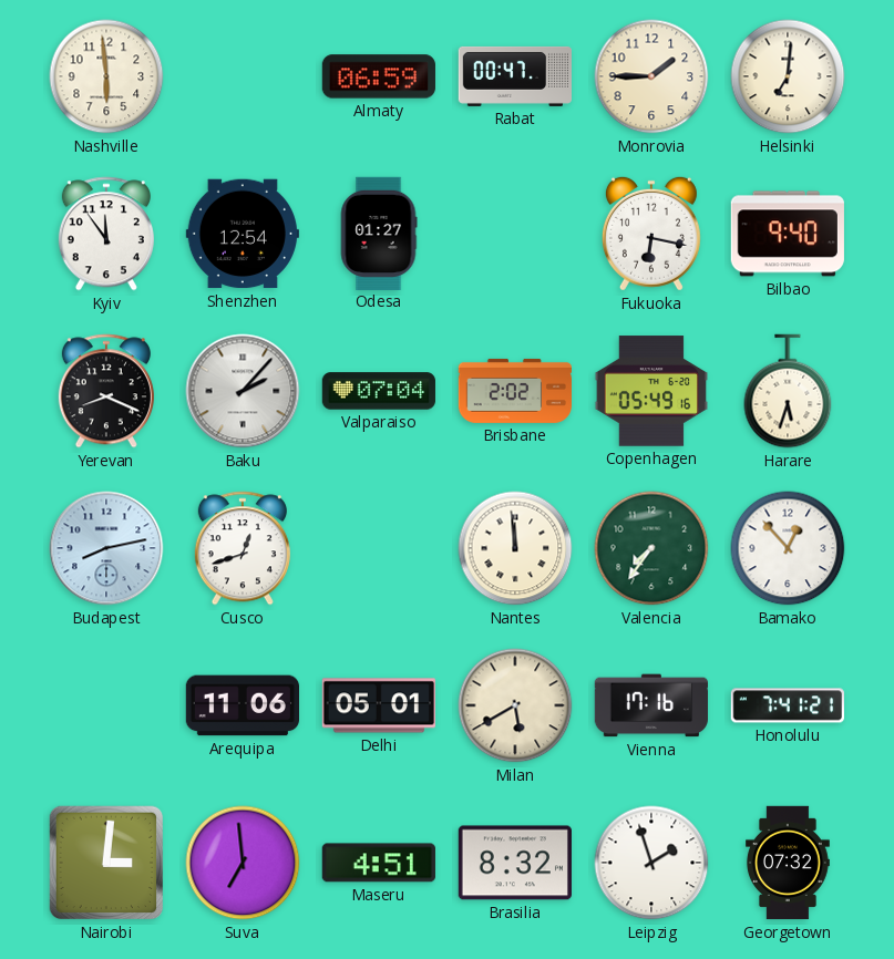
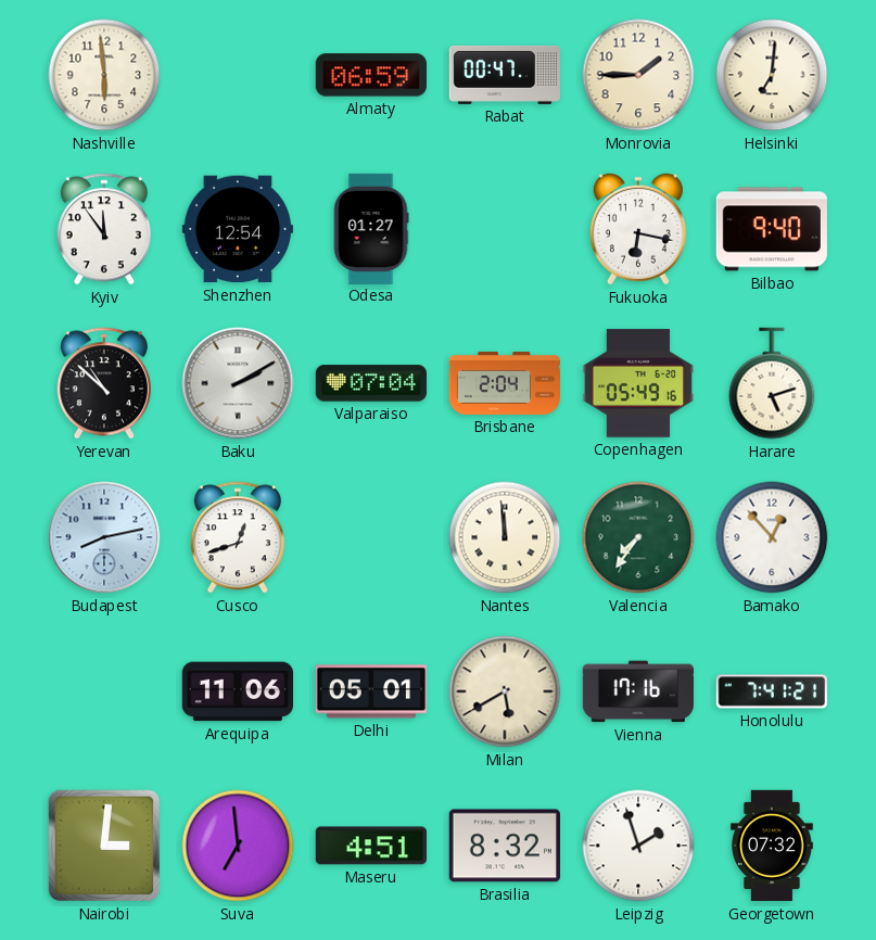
Yerevan: 8:19 -> 10:52
Baku: 2:07 -> 2:10
Brisbane: 2:02 -> 2:04
Harare: 5:33 -> 5:12
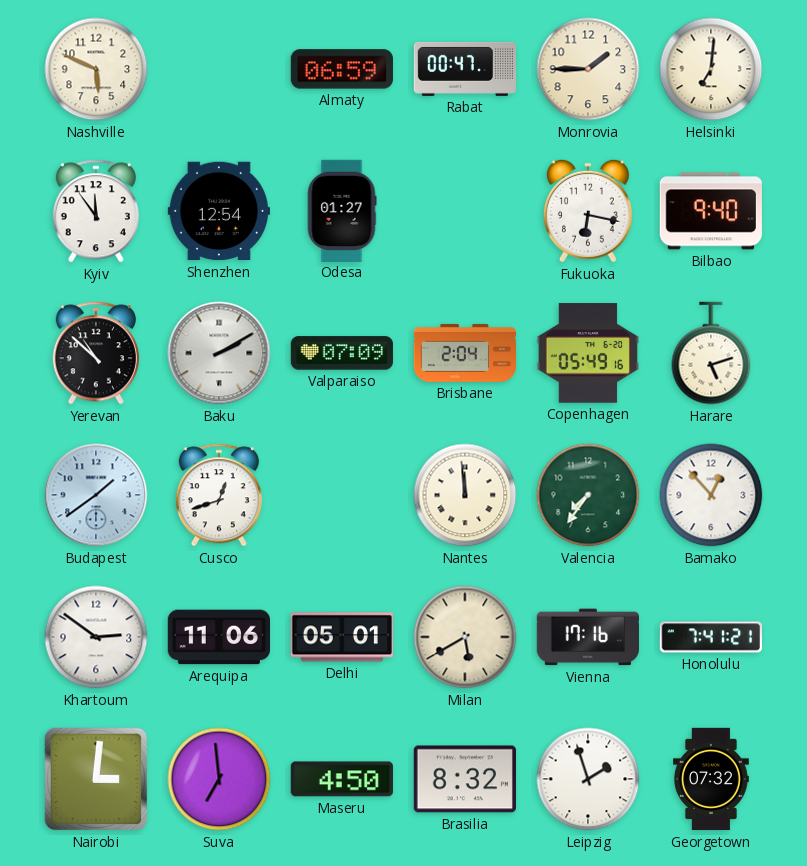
Nashville: 5:59 -> 5:49
Valparaiso: 07:04 -> 07:09
Budapest: 8:13 -> 1:39
Khartoum: none -> 2:51
Maseru: 4:51 -> 4:50
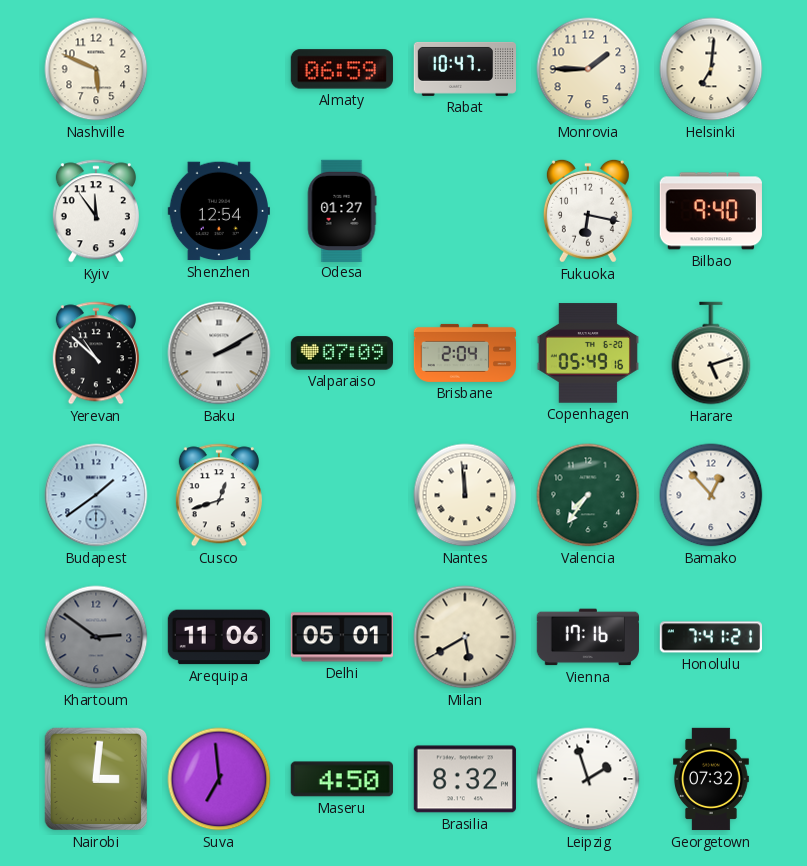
Rabat: 00:47 -> 10:47
Khartoum dial: white -> grey
